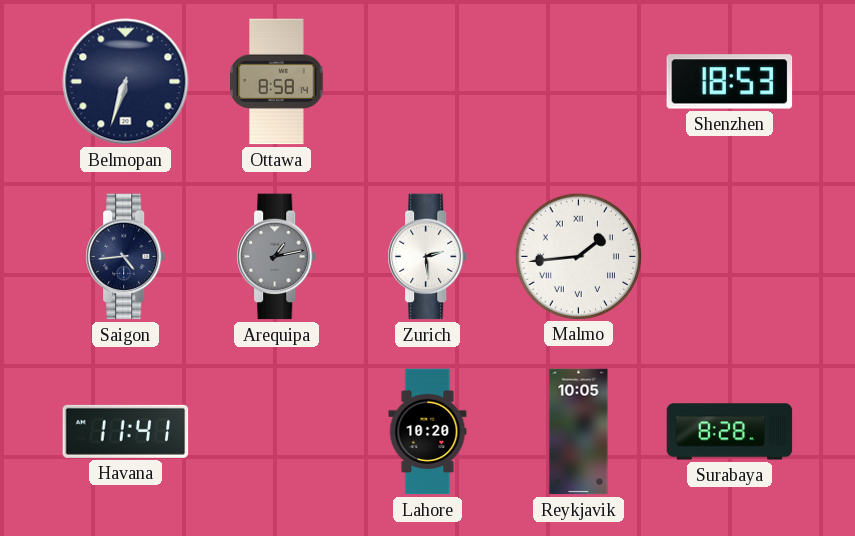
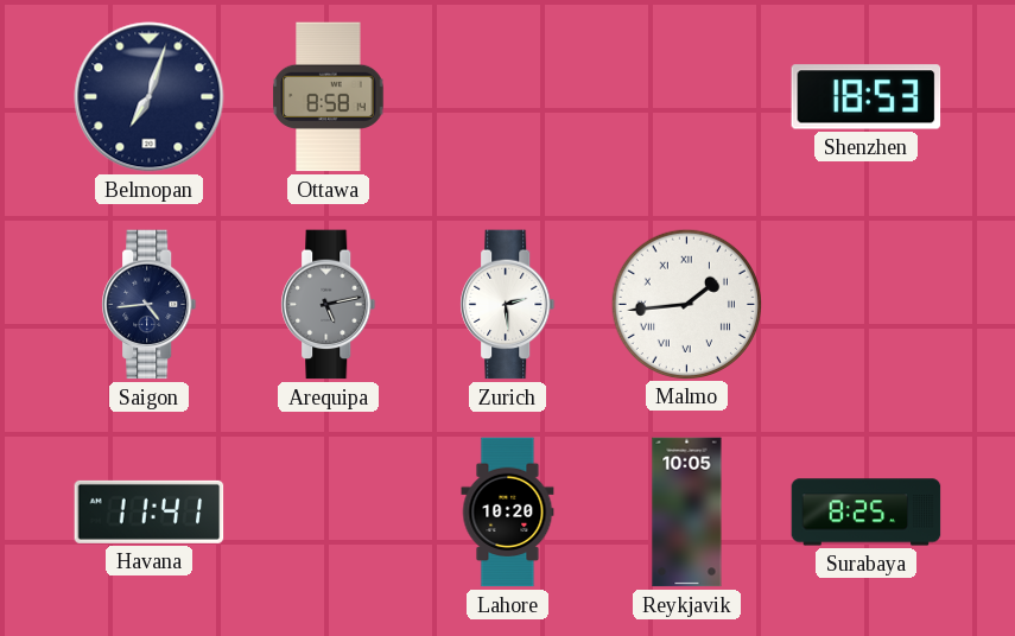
Belmopan: 6:33 -> 7:03
Arequipa: 1:13 -> 5:13
Surabaya: 8:28 -> 8:25
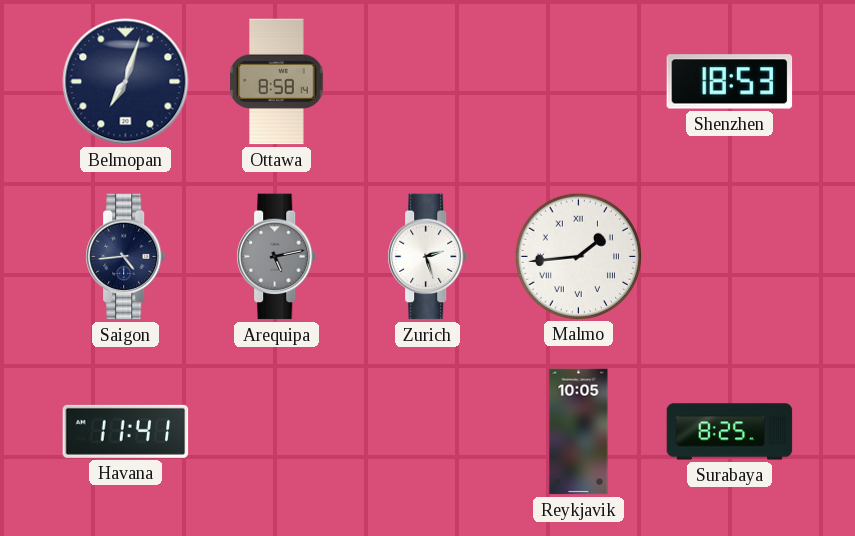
Zurich: 2:29 -> 2:27
Lahore: 10:20 -> none
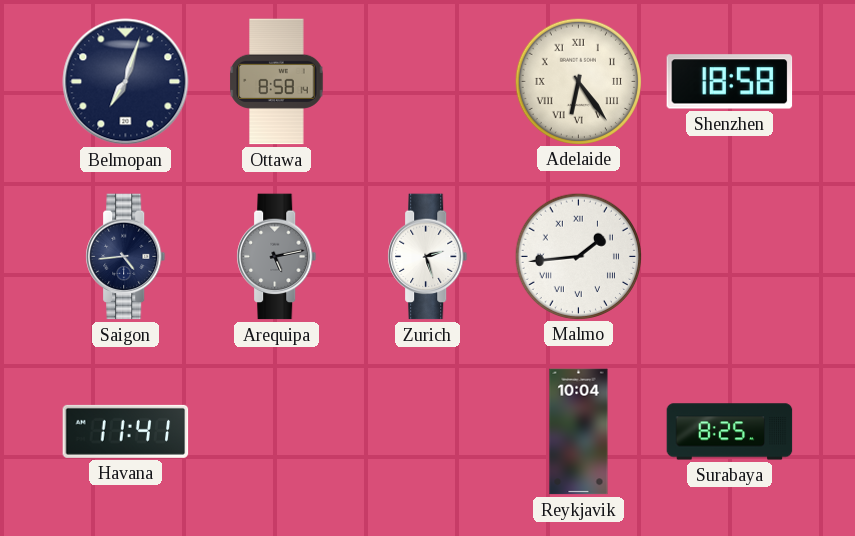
Adelaide: none -> 6:24
Shenzhen: 18:53 -> 18:58
Reykjavik: 10:05 -> 10:04
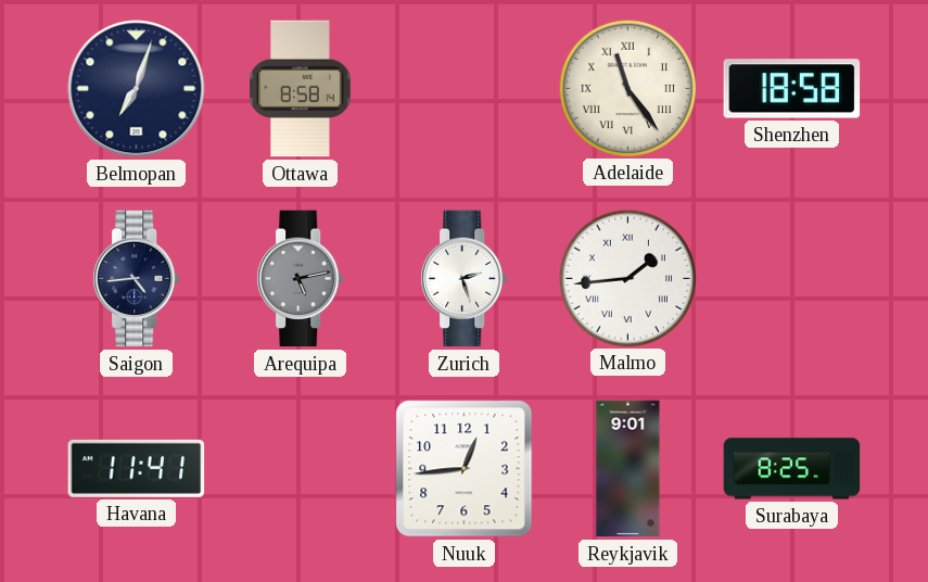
Adelaide: 6:24 -> 11:24
Nuuk: none -> 12:44
Reykjavik: 10:04 -> 9:01
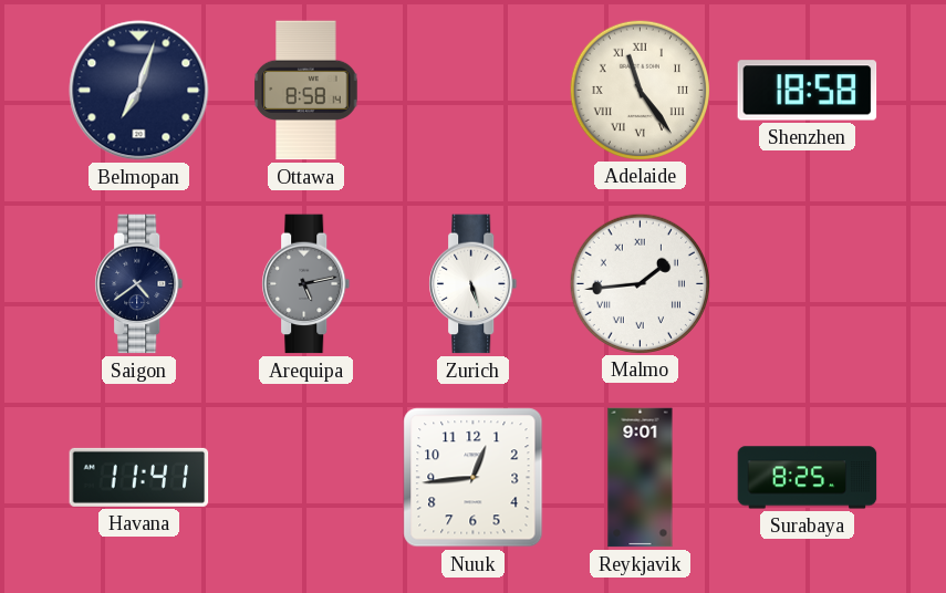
Saigon: 4:44 -> 4:39
Zurich: 2:27 -> 5:27
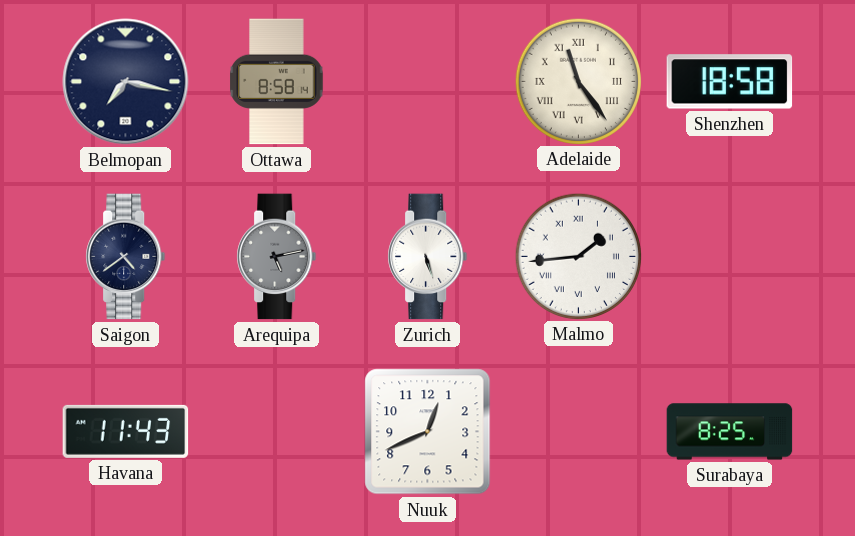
Belmopan: 7:03 -> 7:17
Havana: 11:41 -> 11:43
Nuuk: 12:44 -> 12:41
Reykjavik: 9:01 -> none
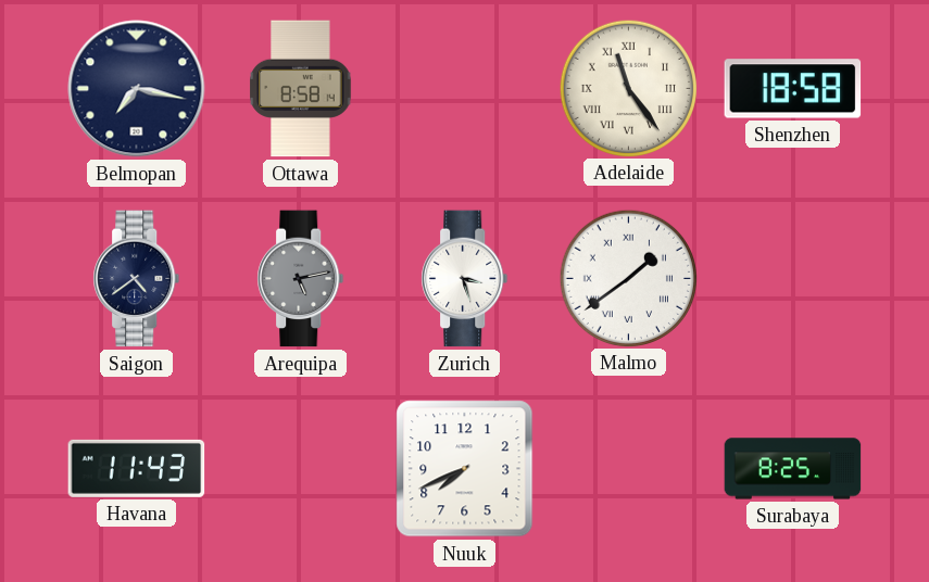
Zurich: 5:27 -> 3:27
Malmo: 1:44 -> 1:39
Nuuk: 12:41 -> 7:41
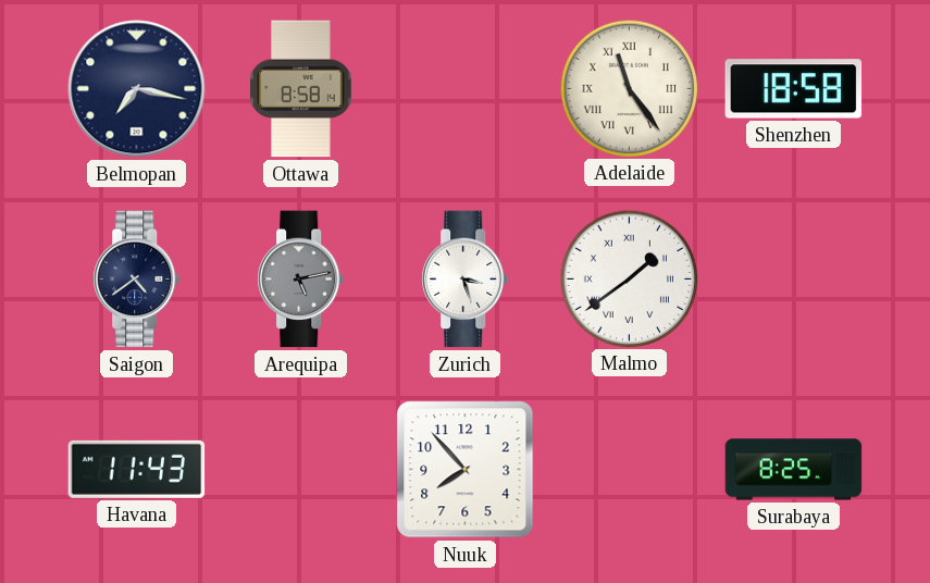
Nuuk: 7:41 -> 7:53
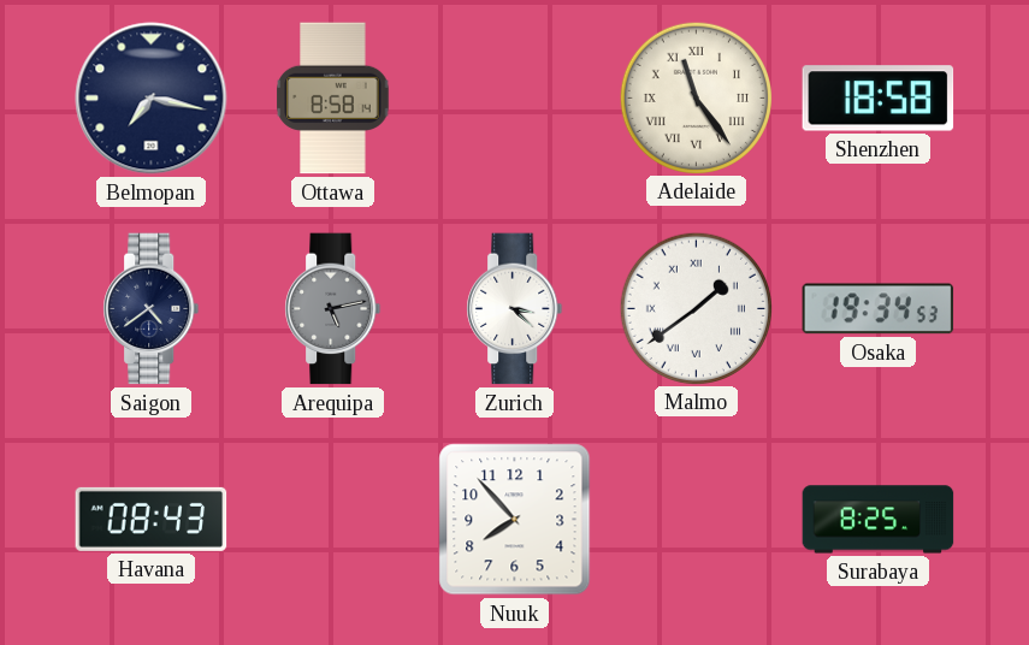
Zurich: 3:27 -> 3:22
Osaka: none -> 19:34
Havana: 11:43 -> 08:43
